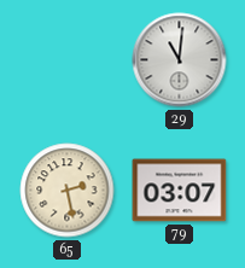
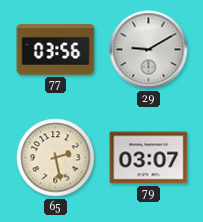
77: none -> 03:56
29: 11:01 -> 9:10
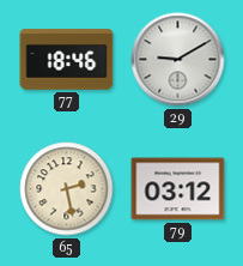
77: 03:56 -> 18:46
79: 03:07 -> 03:12
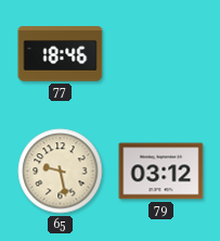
29: 9:10 -> none
65: 2:28 -> 9:28
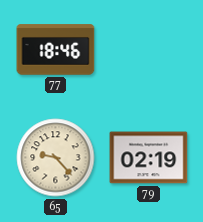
65: 9:28 -> 9:23
79: 03:12 -> 02:19
